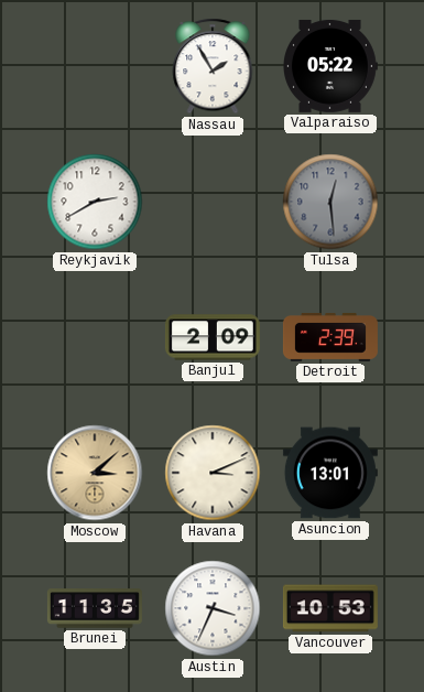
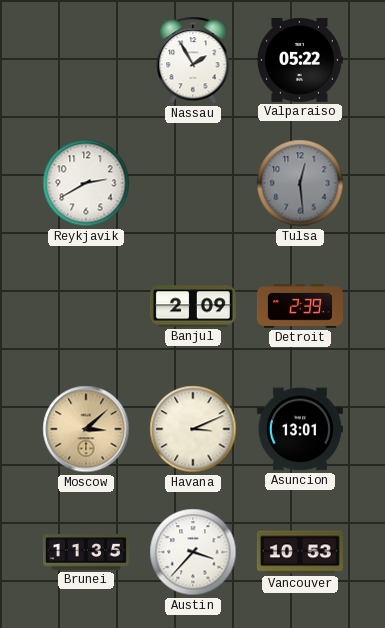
Austin: 3:34 -> 3:37
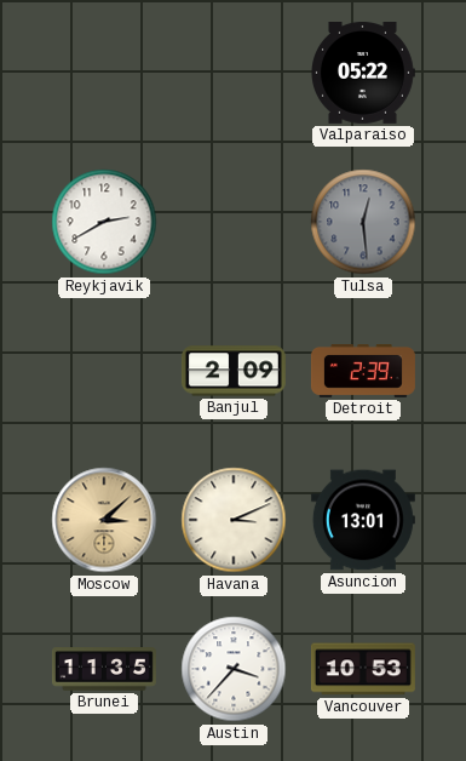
Nassau: 1:55 -> none
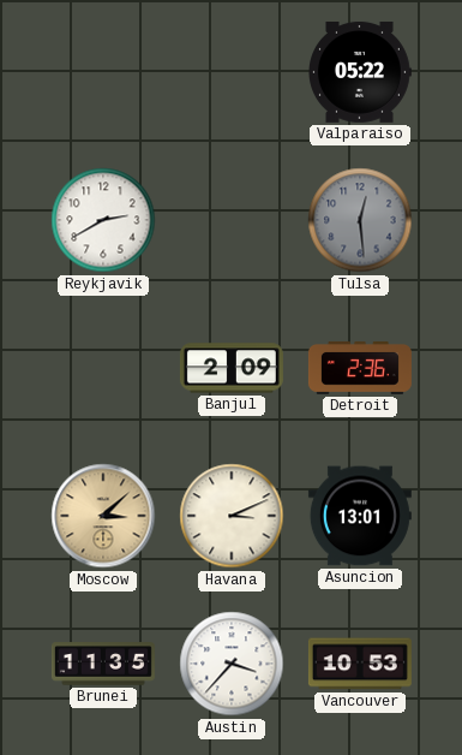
Detroit: 2:39 -> 2:36
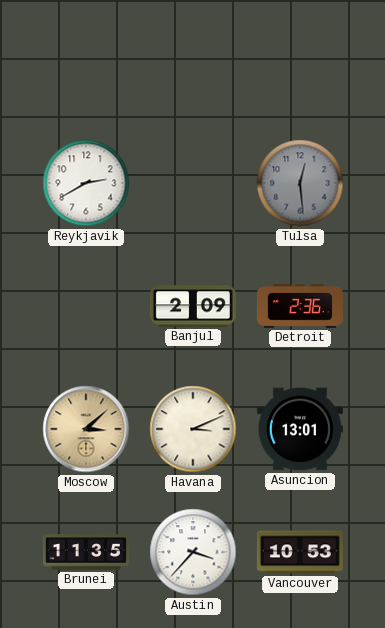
Valparaiso: 05:22 -> none
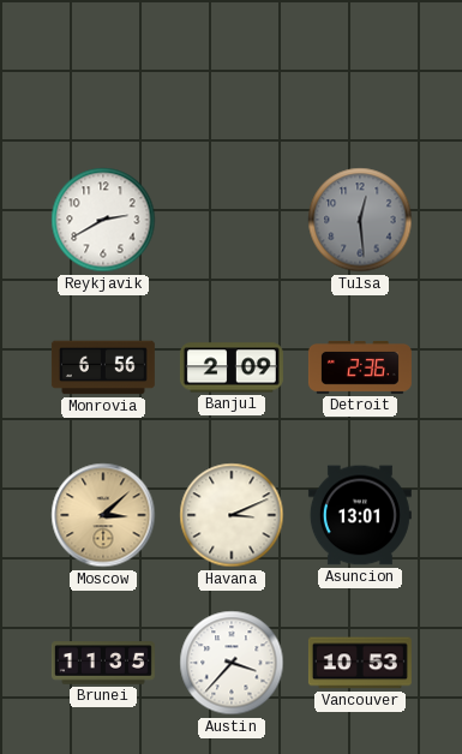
Monrovia: none -> 6:56
